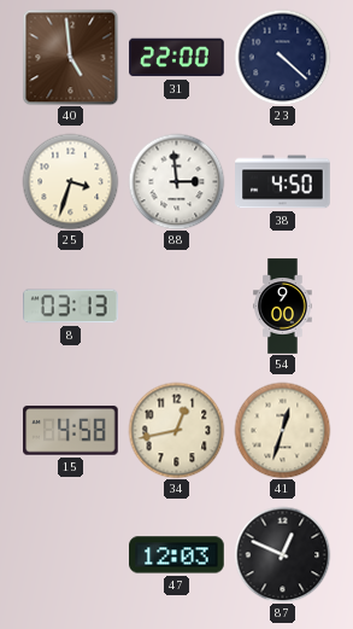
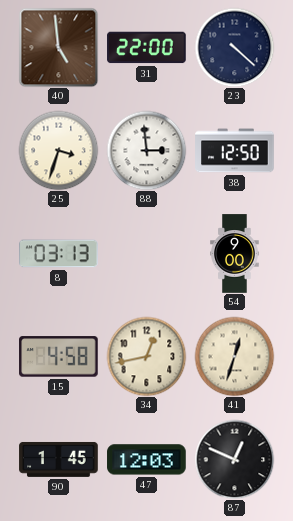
38: 4:50 -> 12:50
90: none -> 1:45
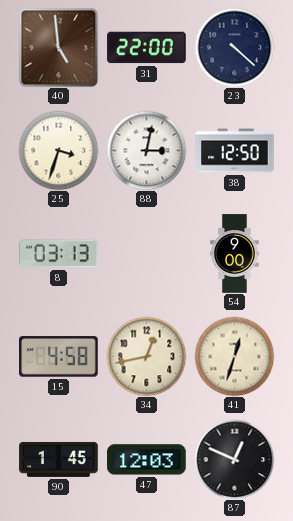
88: 2:59 -> 3:02
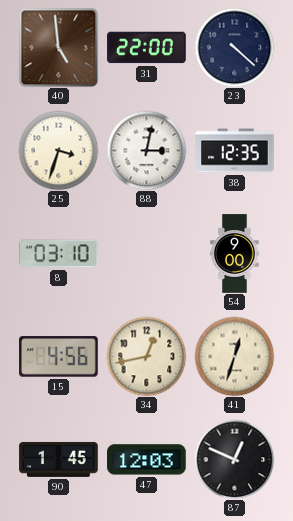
38: 12:50 -> 12:35
8: 03:13 -> 03:10
15: 4:58 -> 4:56
